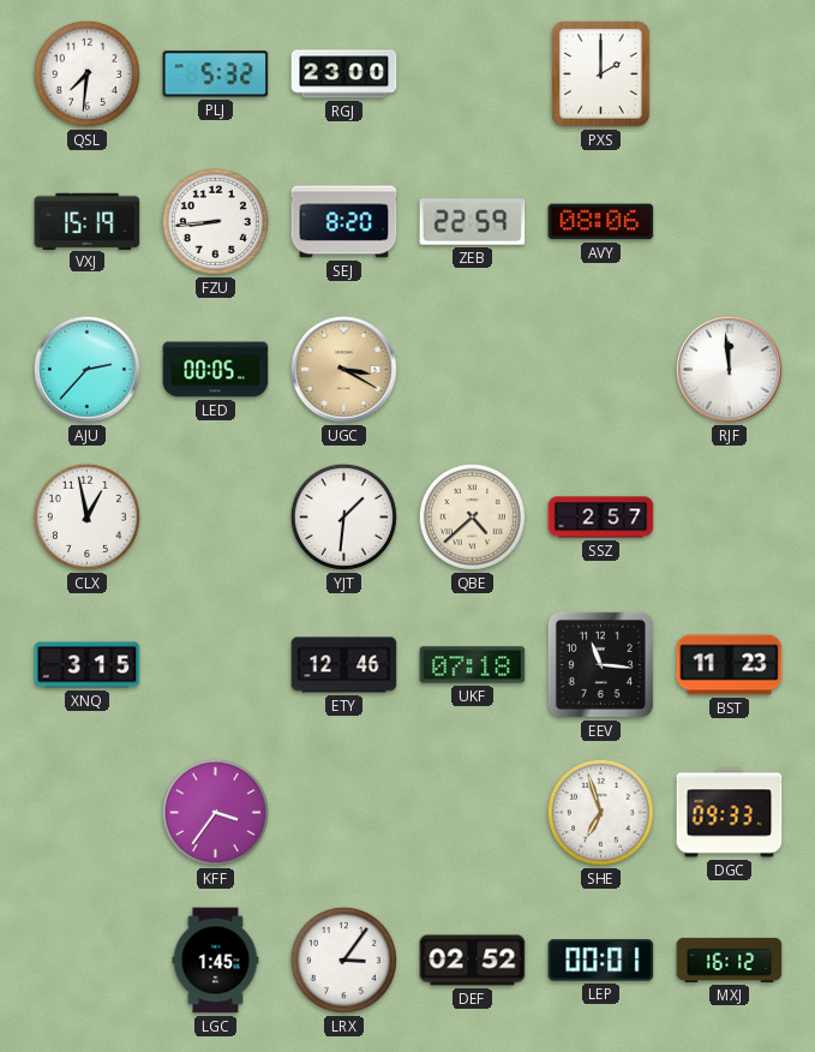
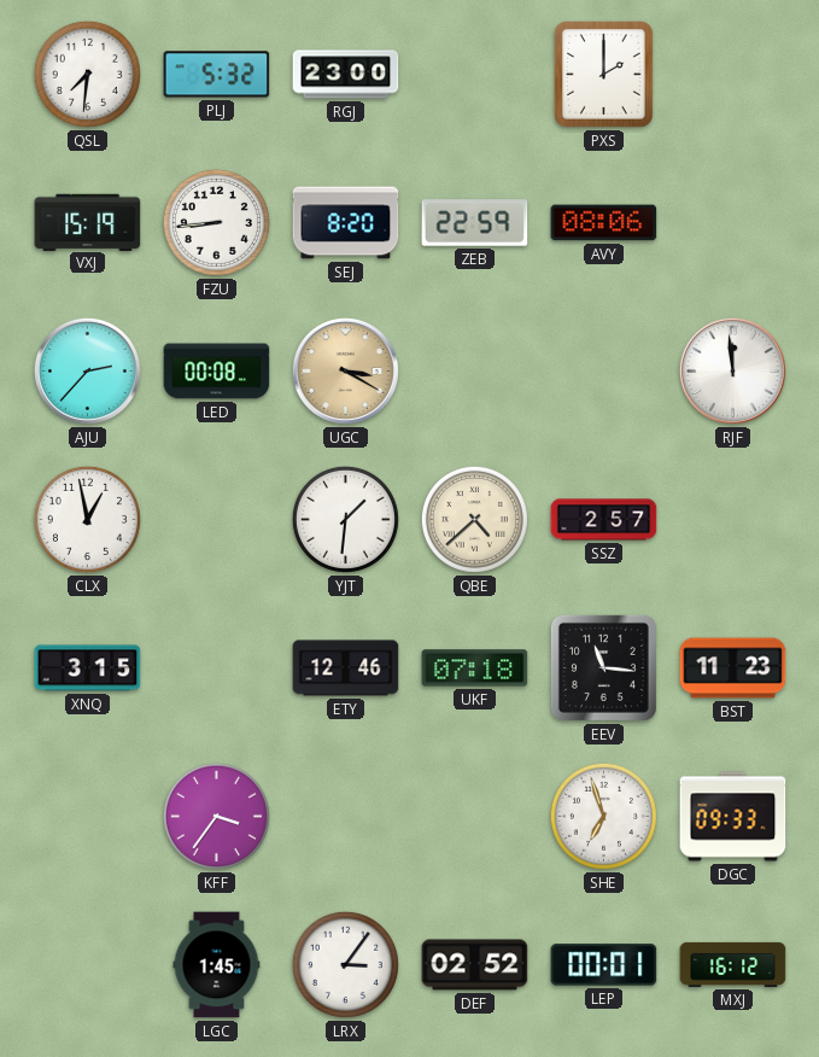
LED: 00:05 -> 00:08
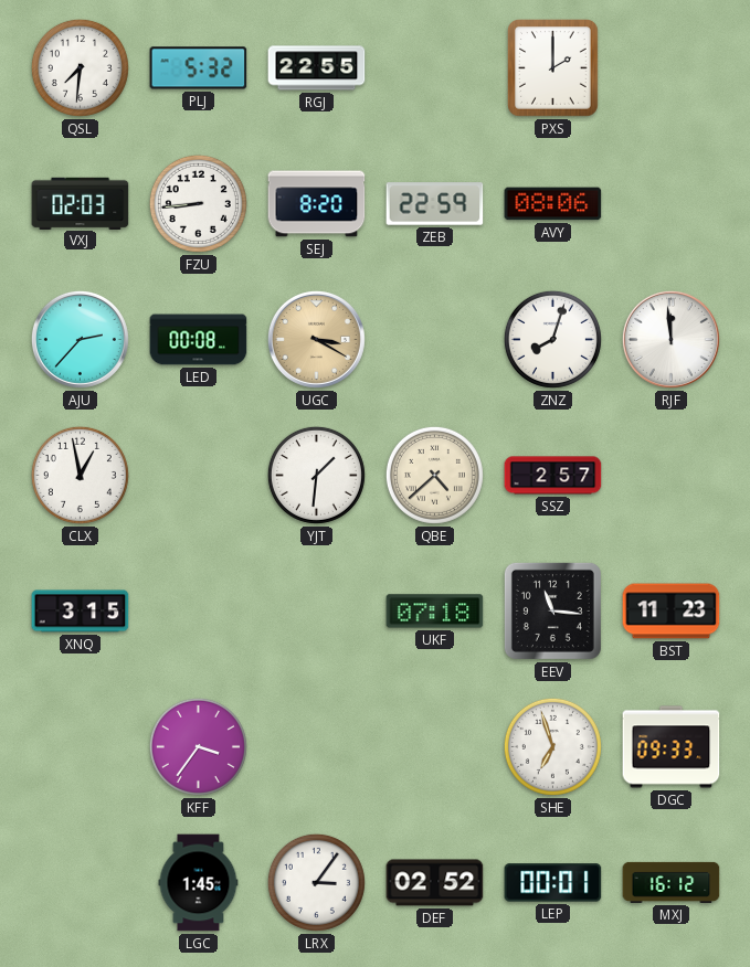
RGJ: 23:00 -> 22:55
VXJ: 15:19 -> 02:03
ZNZ: none -> 8:03
ETY: 12:46 -> none
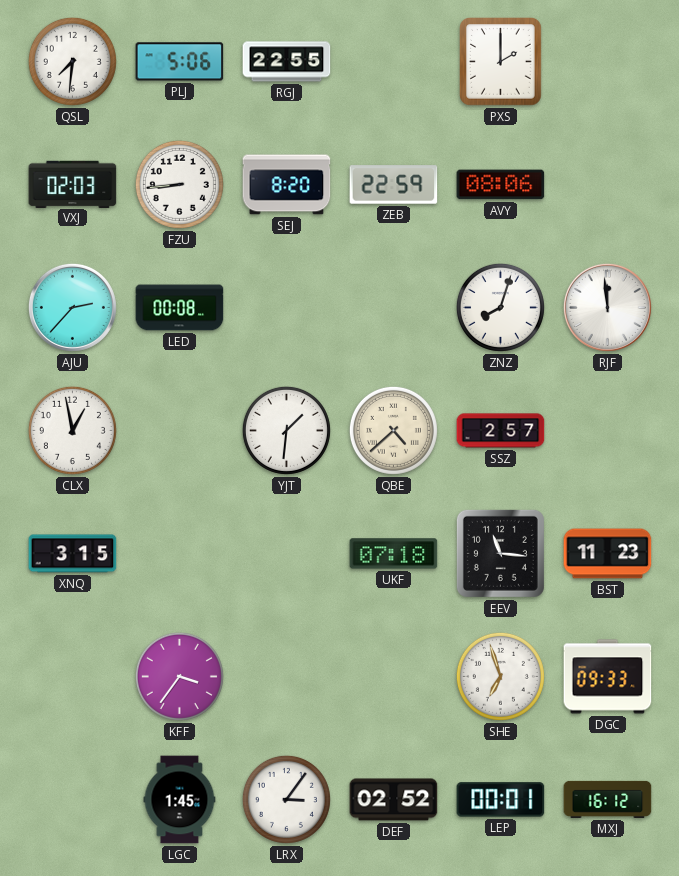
PLJ: 5:32 -> 5:06
UGC: 3:20 -> none
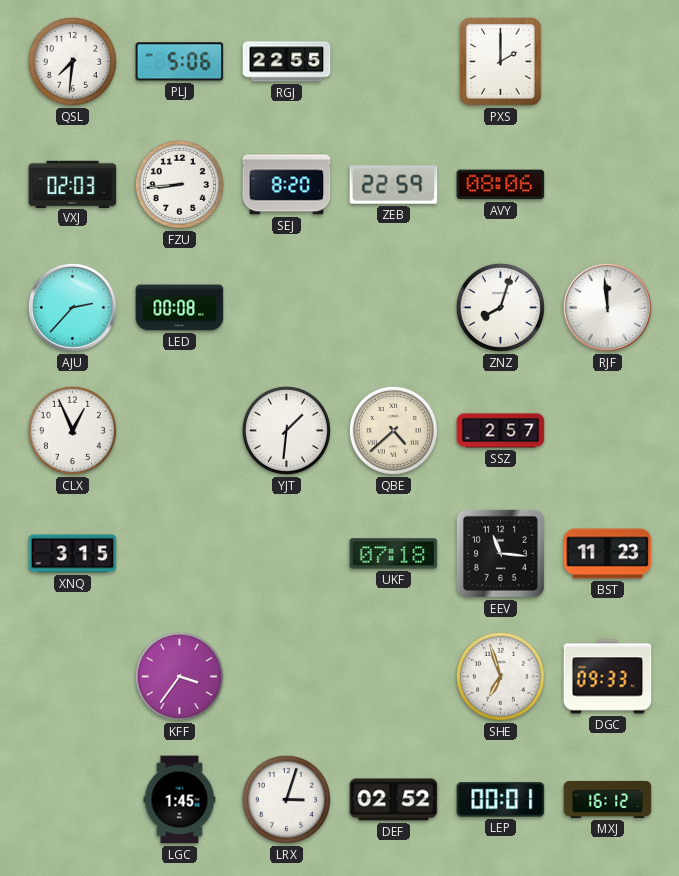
CLX: 12:58 -> 12:56
LRX: 3:06 -> 3:03
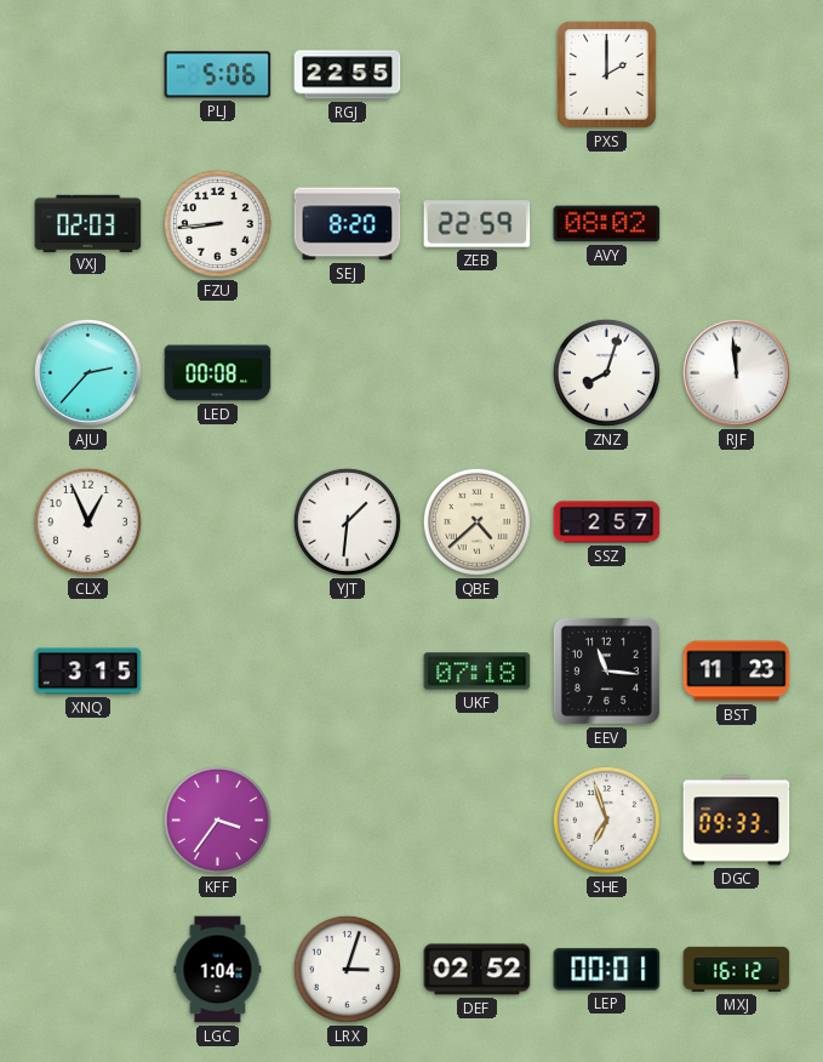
QSL: 7:31 -> none
AVY: 08:06 -> 08:02
LGC: 1:45 -> 1:04
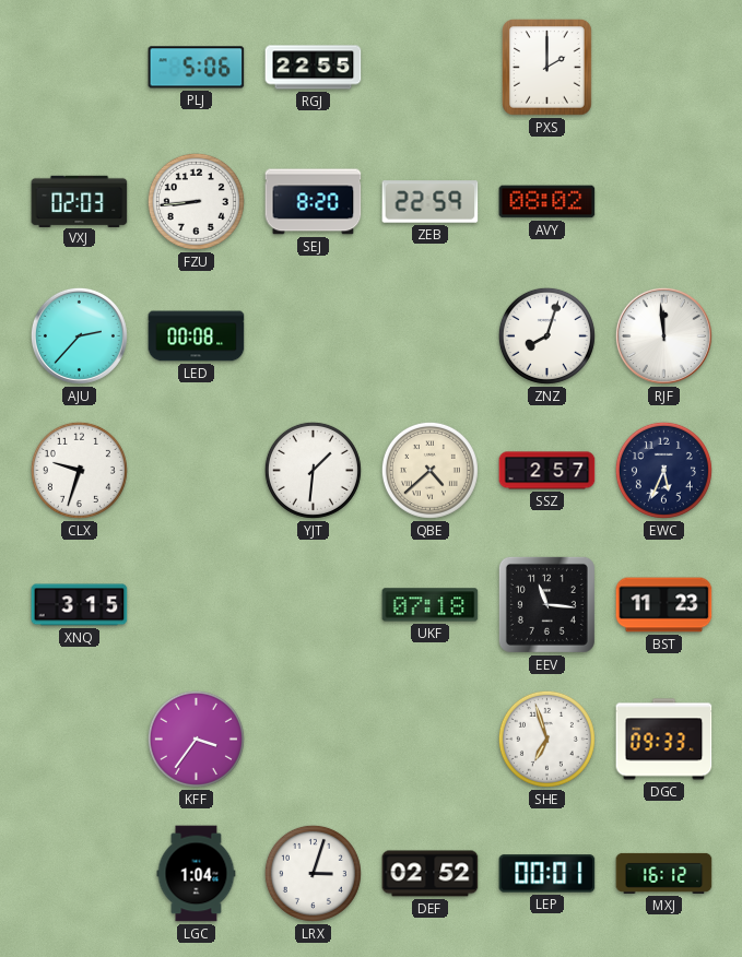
CLX: 12:56 -> 9:33
EWC: none -> 5:34
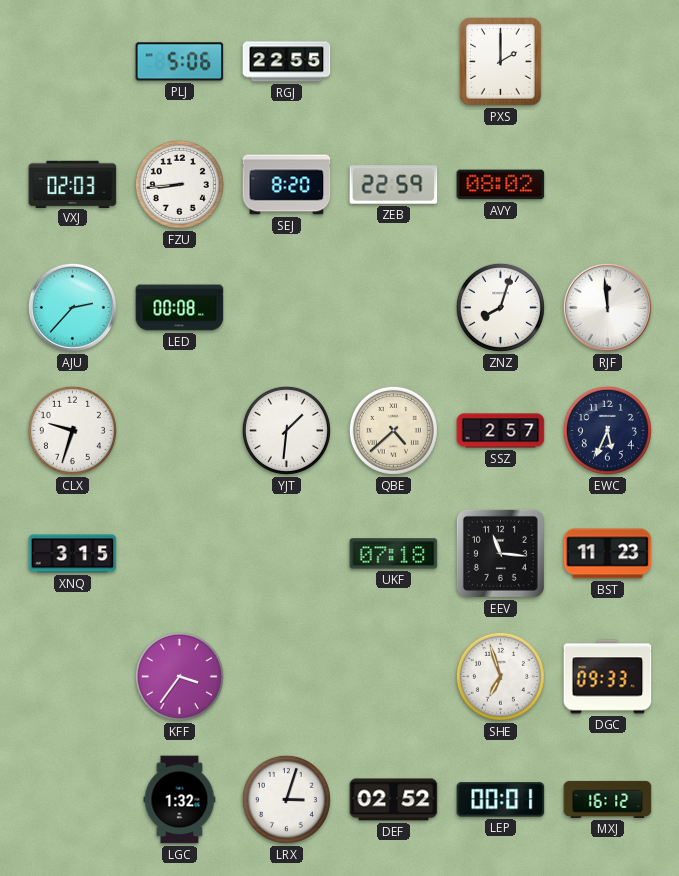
LGC: 1:04 -> 1:32
